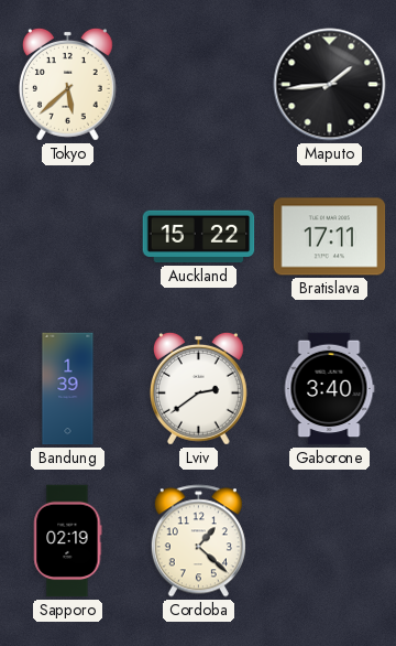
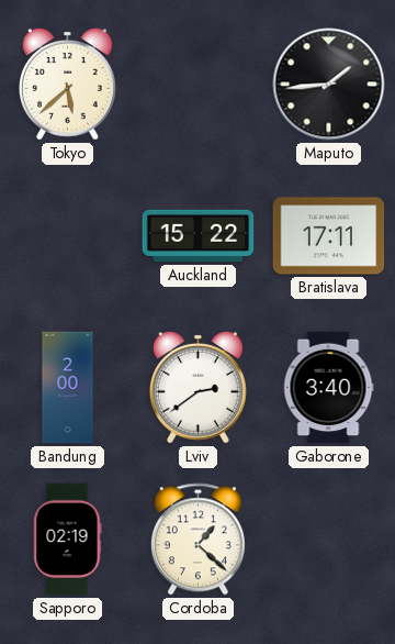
Bandung: 1:39 -> 2:00
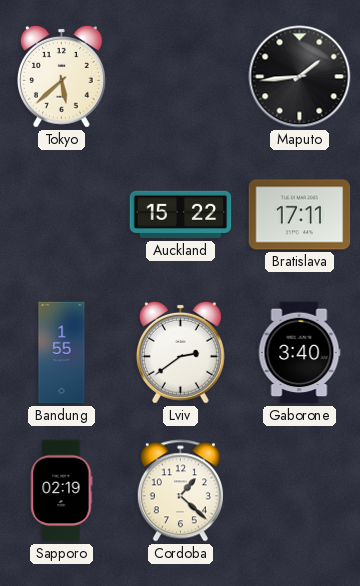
Bandung: 2:00 -> 1:55
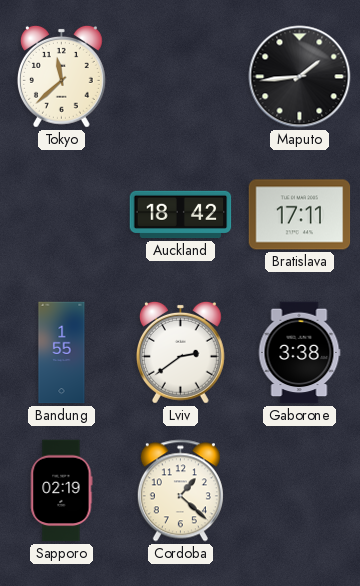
Tokyo: 5:38 -> 11:38
Auckland: 15:22 -> 18:42
Gaborone: 3:40 -> 3:38
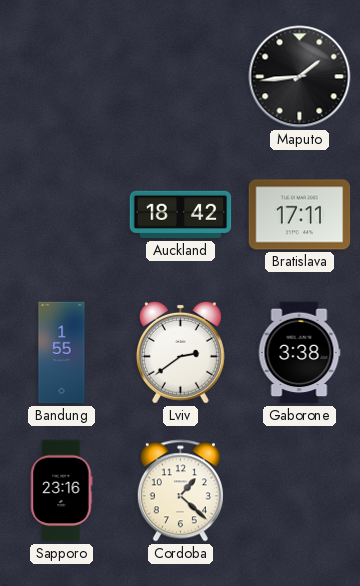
Tokyo: 11:38 -> none
Sapporo: 02:19 -> 23:16
